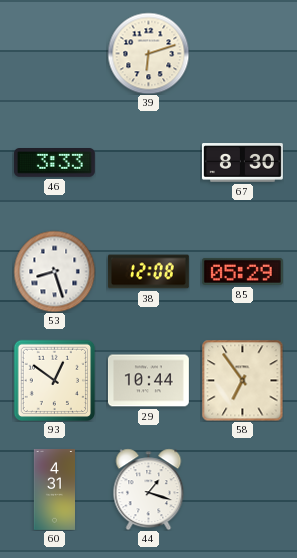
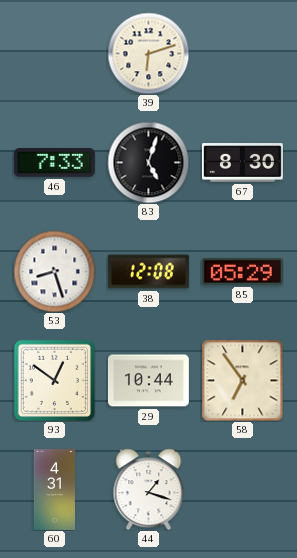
46: 3:33 -> 7:33
83: none -> 5:03
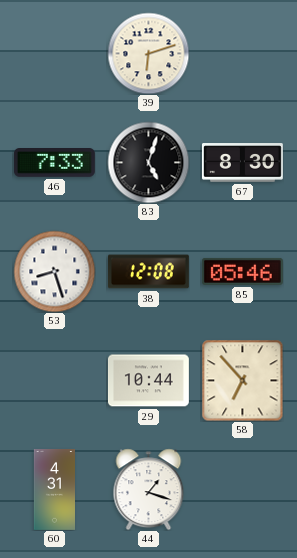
85: 05:29 -> 05:46
93: 12:51 -> none
58: 6:54 -> 6:53
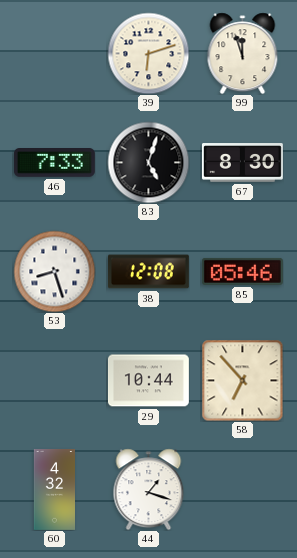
99: none -> 11:57
60: 4:31 -> 4:32
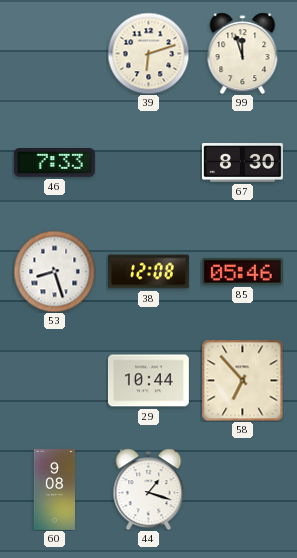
83: 5:03 -> none
60: 4:32 -> 9:08
